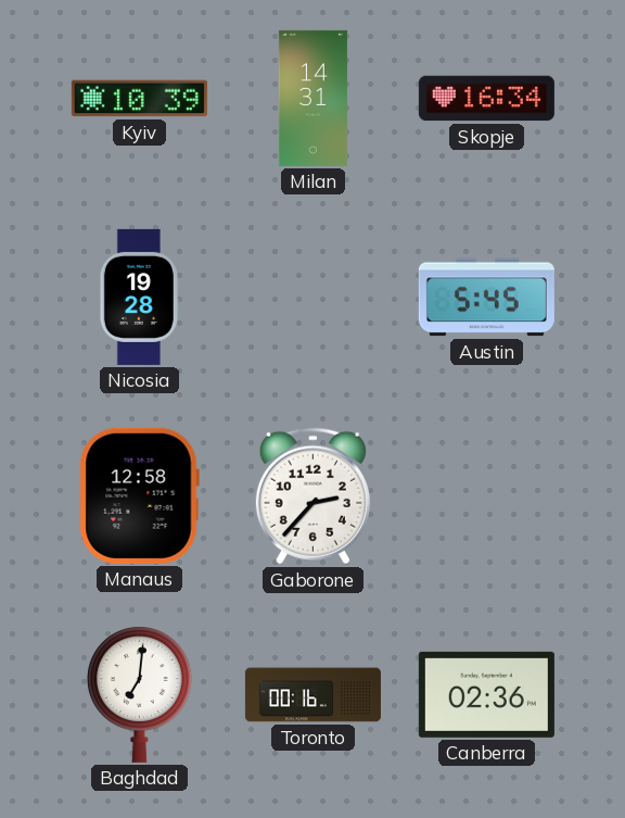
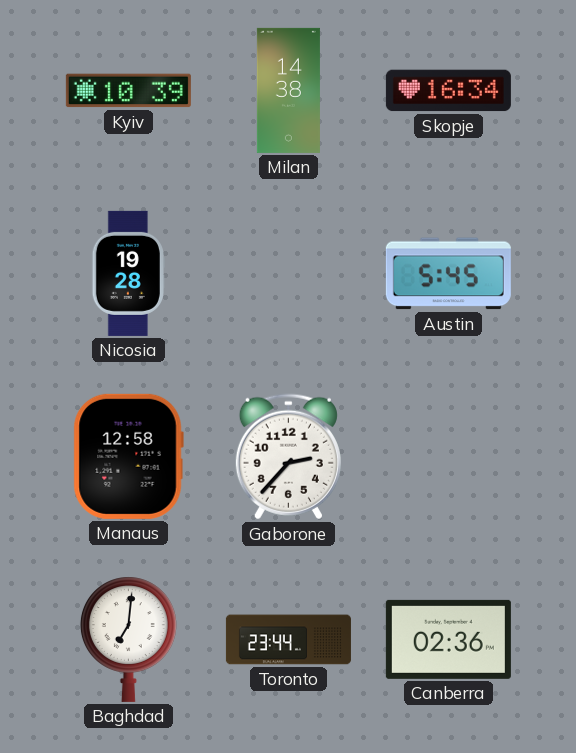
Milan: 14:31 -> 14:38
Toronto: 00:16 -> 23:44
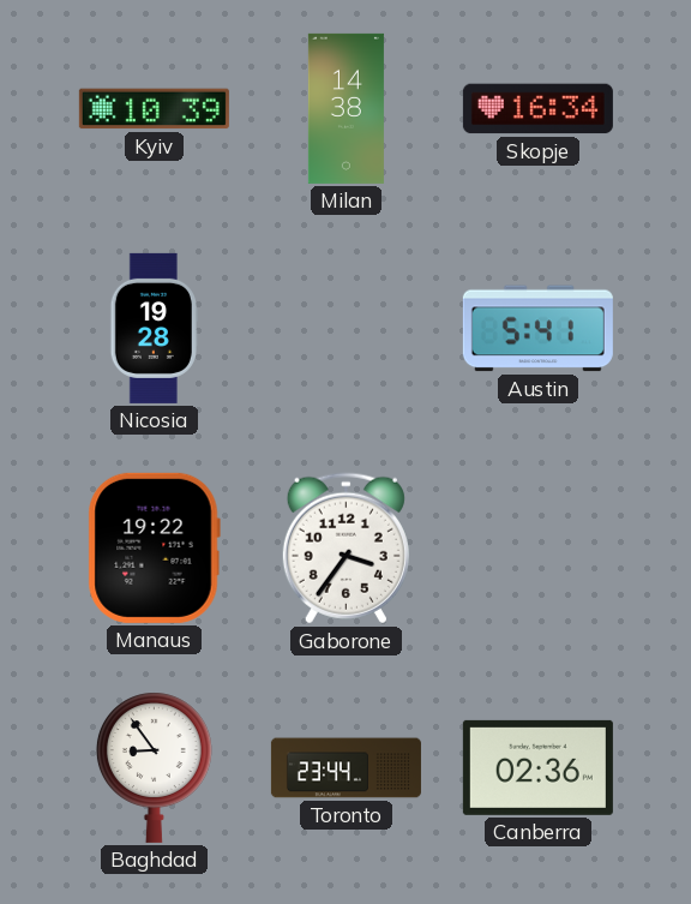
Austin: 5:45 -> 5:41
Manaus: 12:58 -> 19:22
Gaborone: 2:37 -> 3:36
Baghdad: 7:01 -> 8:54
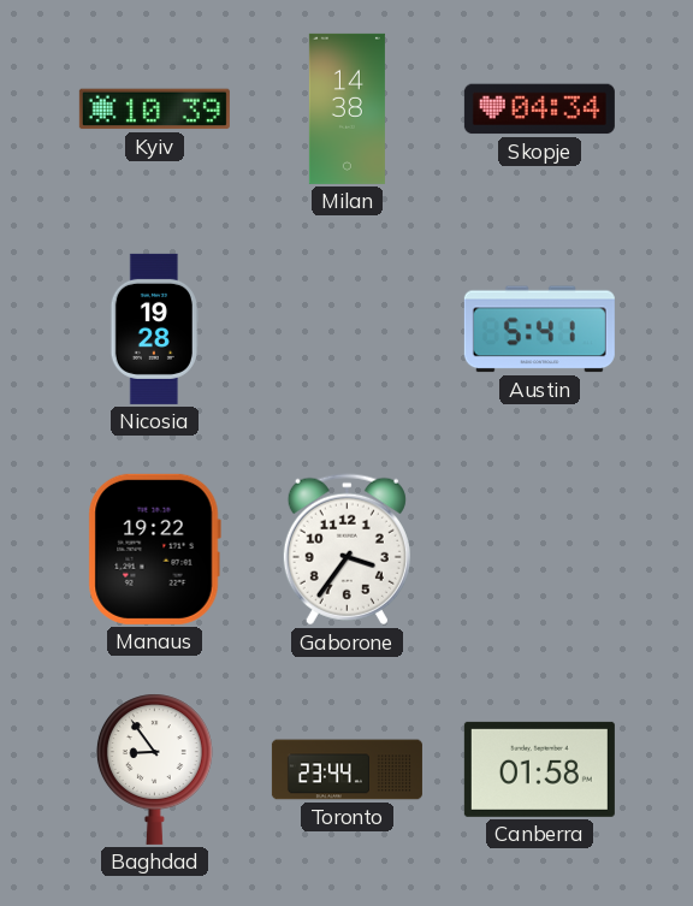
Skopje: 16:34 -> 04:34
Canberra: 02:36 -> 01:58
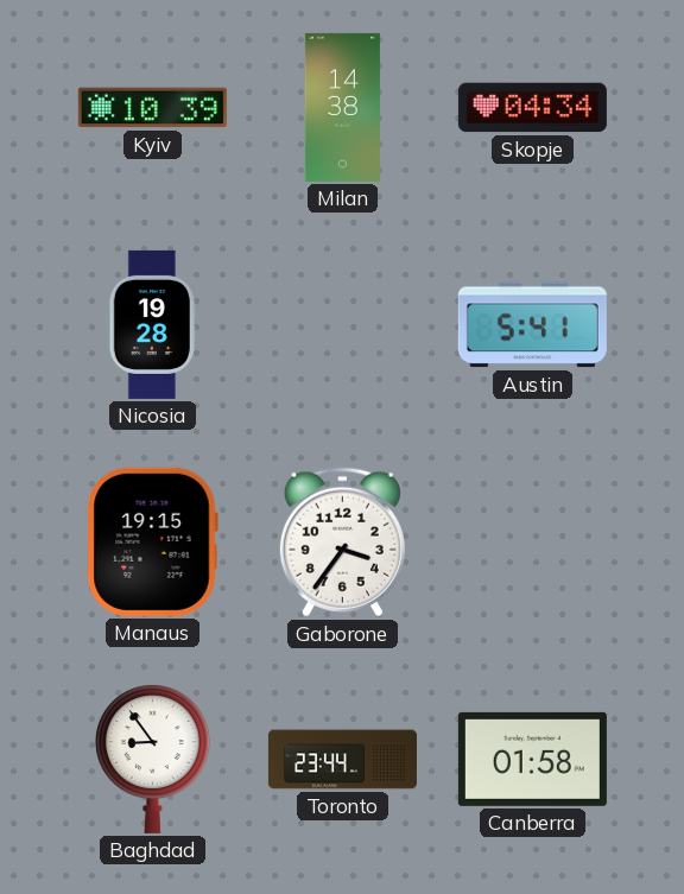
Manaus: 19:22 -> 19:15
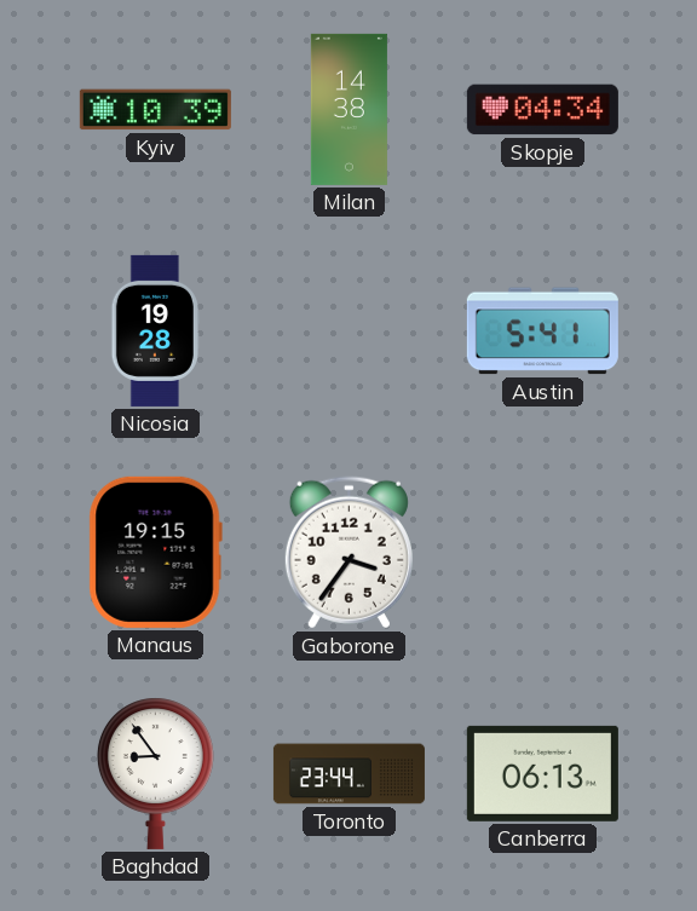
Canberra: 01:58 -> 06:13
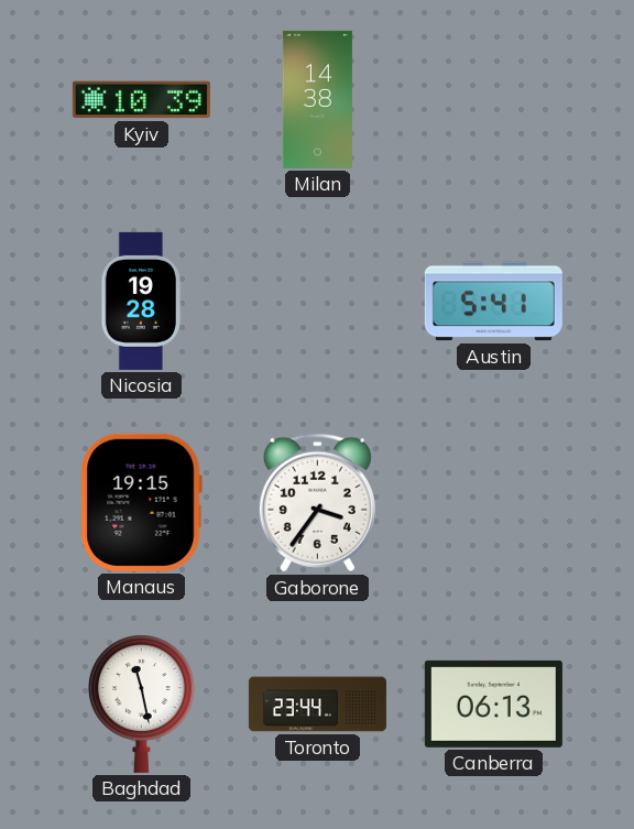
Skopje: 04:34 -> none
Baghdad: 8:54 -> 11:28
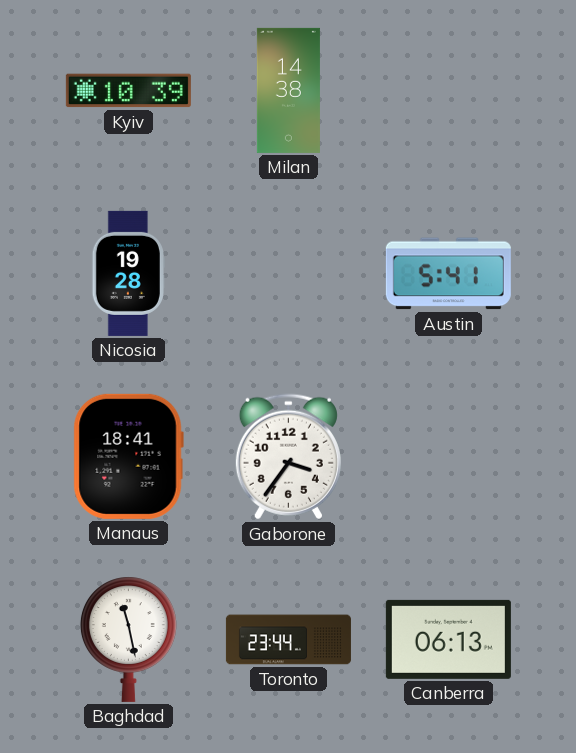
Manaus: 19:15 -> 18:41
